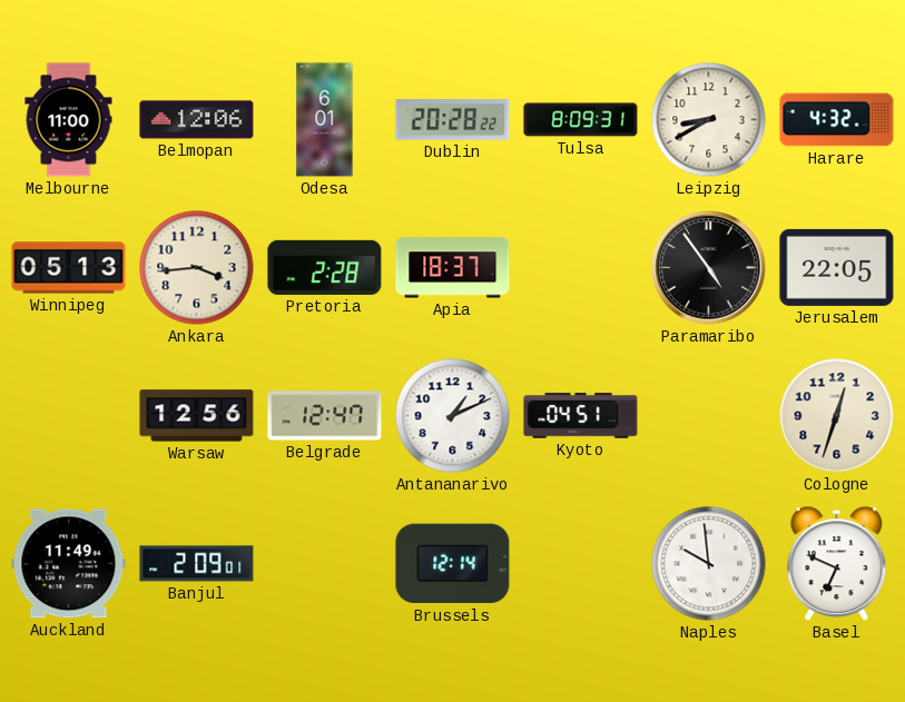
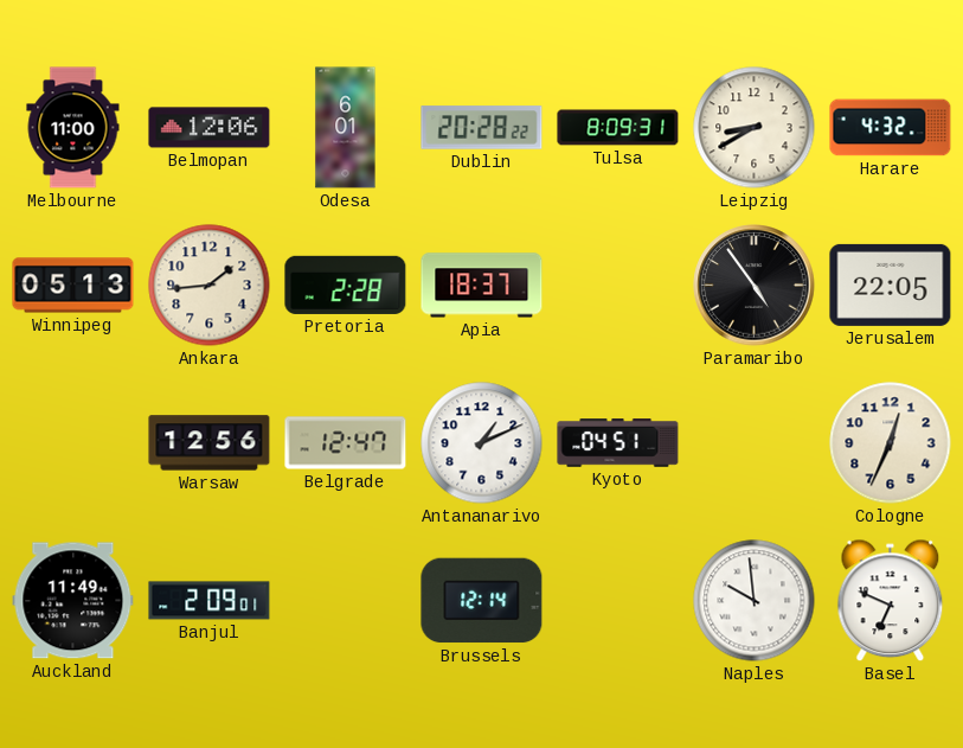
Ankara: 3:44 -> 1:44
Cologne: 12:33 -> 12:34
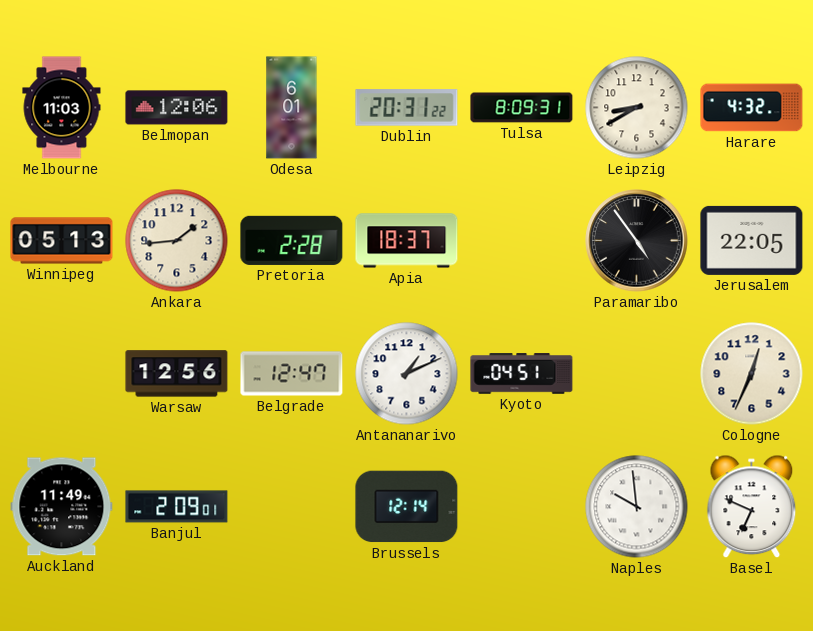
Melbourne: 11:00 -> 11:03
Dublin: 20:28 -> 20:31
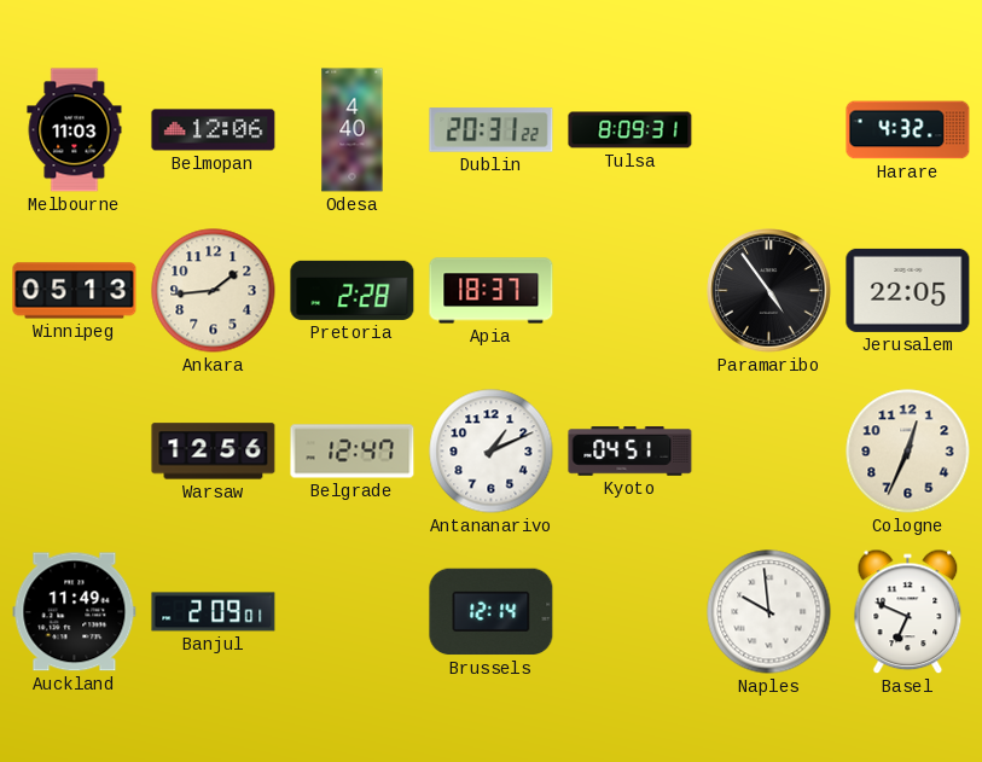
Odesa: 6:01 -> 4:40
Leipzig: 8:40 -> none
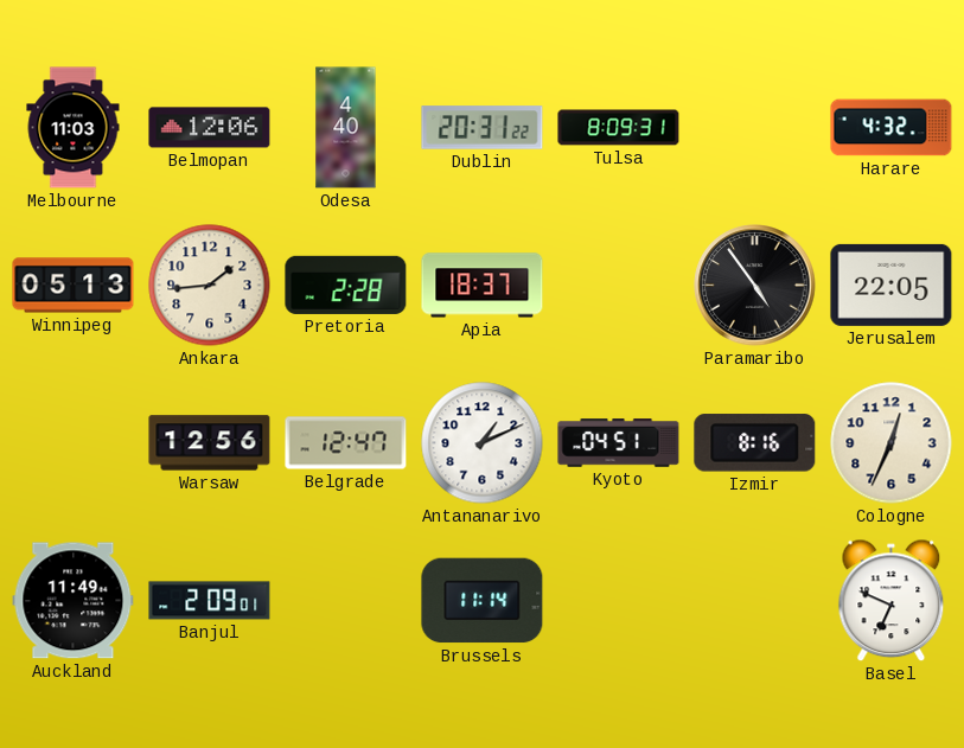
Izmir: none -> 8:16
Brussels: 12:14 -> 11:14
Naples: 9:59 -> none
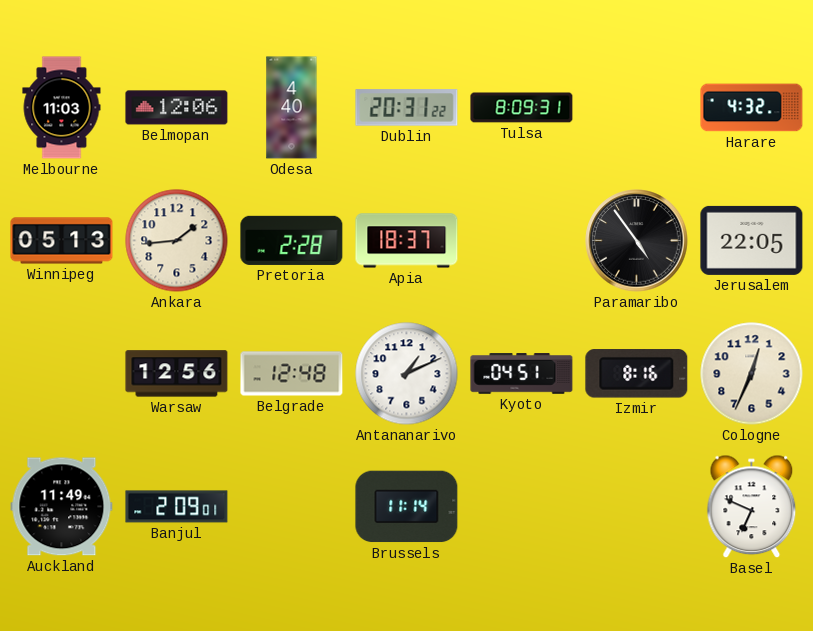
Belgrade: 12:47 -> 12:48
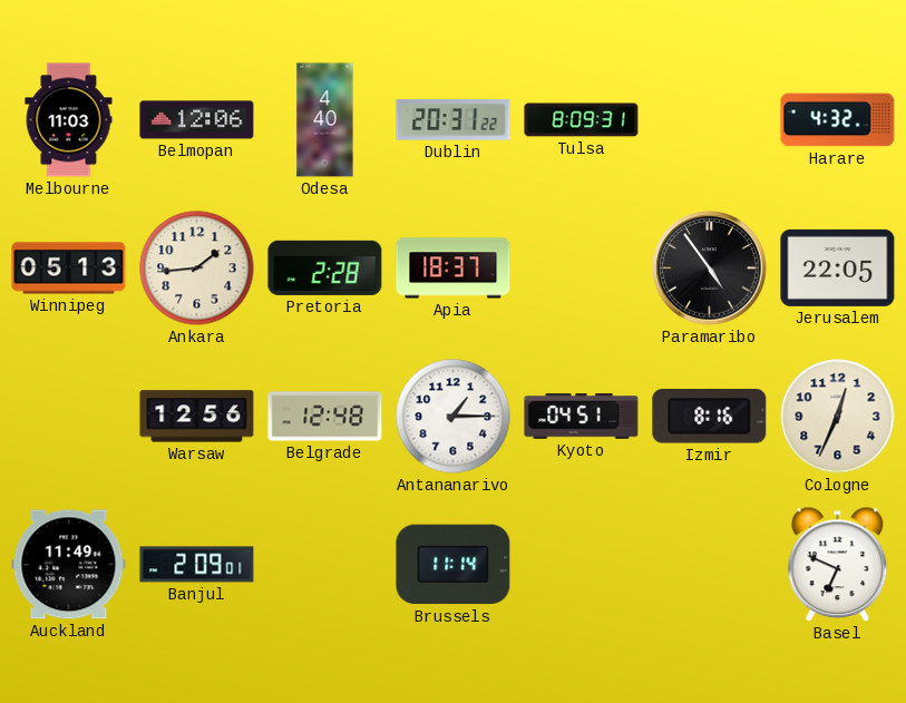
Antananarivo: 1:11 -> 1:15
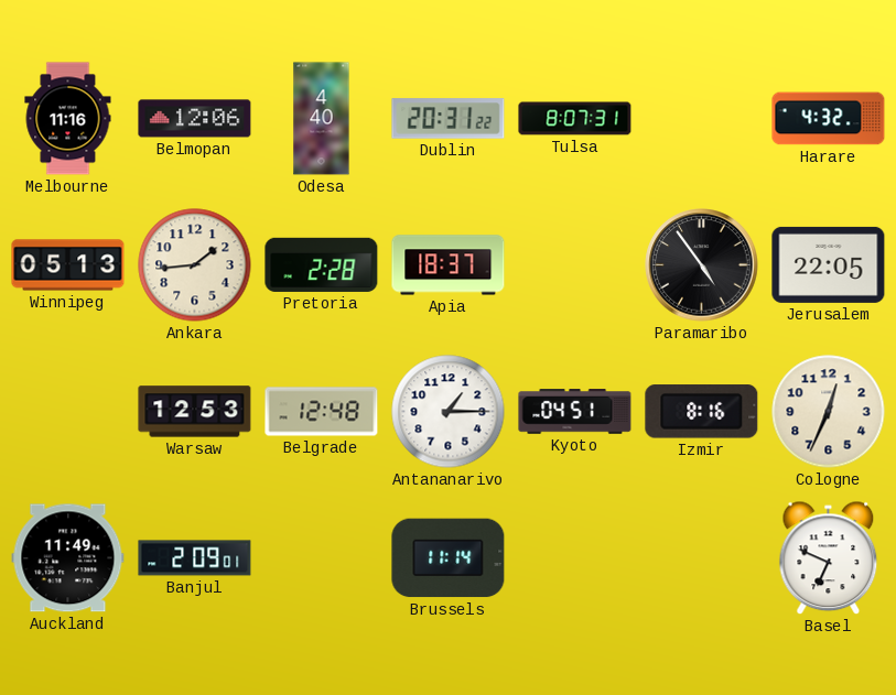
Melbourne: 11:03 -> 11:16
Tulsa: 8:09 -> 8:07
Warsaw: 12:56 -> 12:53
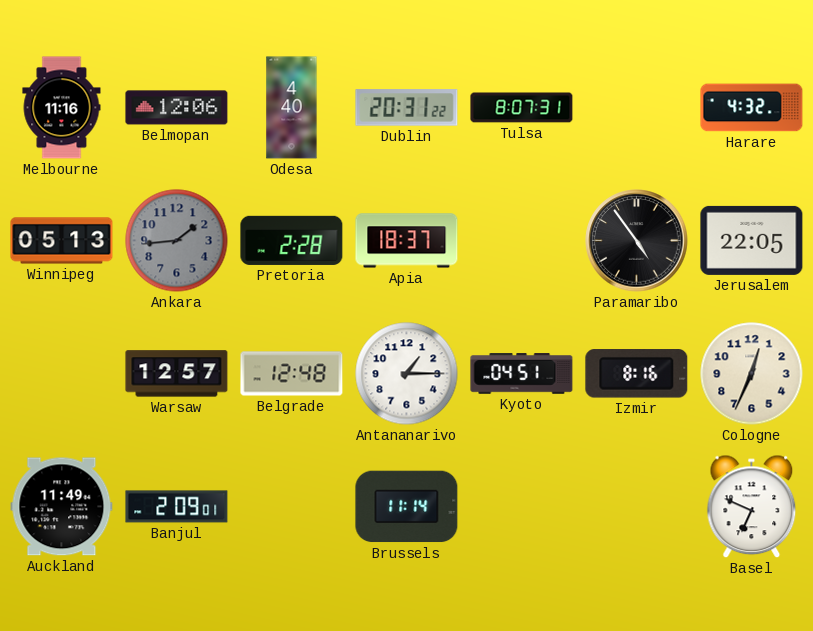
Ankara dial: cream -> grey
Warsaw: 12:53 -> 12:57
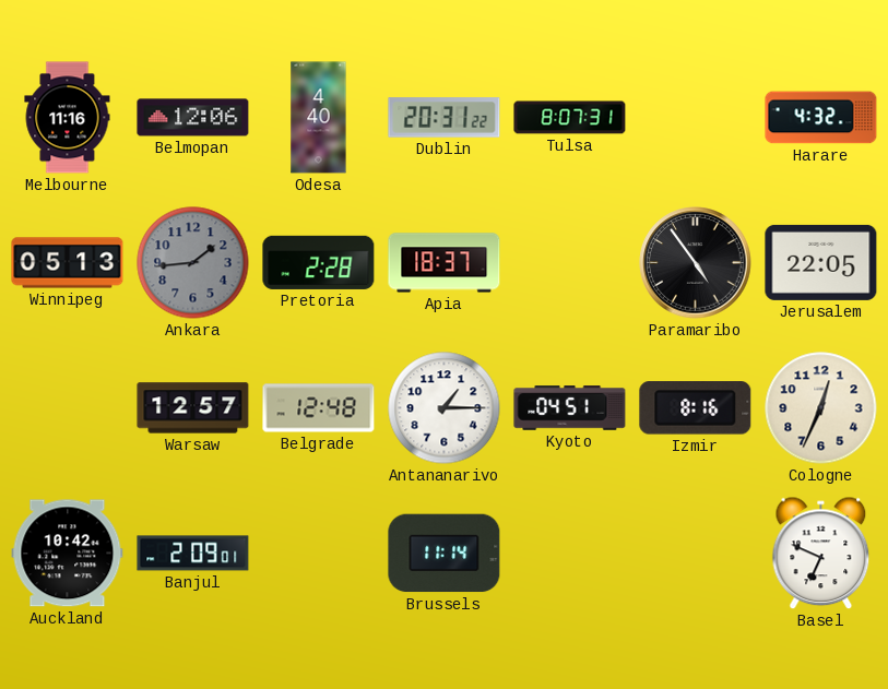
Auckland: 11:49 -> 10:42
